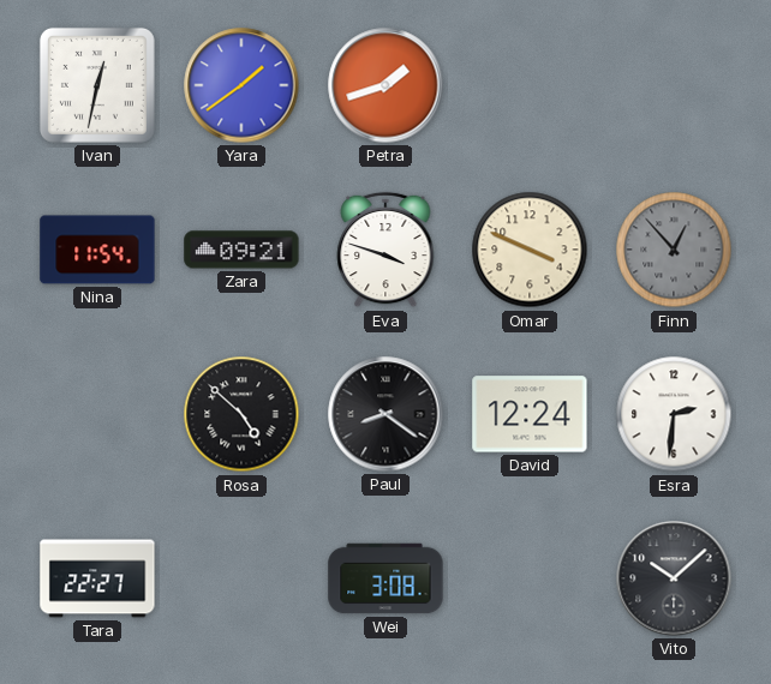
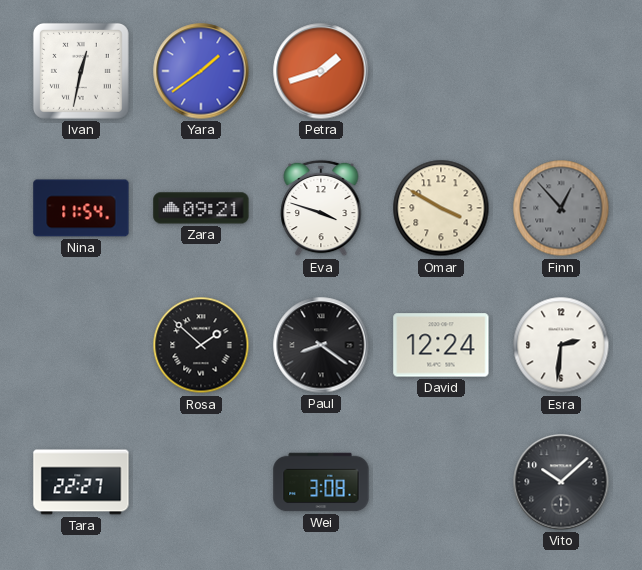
Omar: 3:49 -> 3:50
Rosa: 4:52 -> 1:52
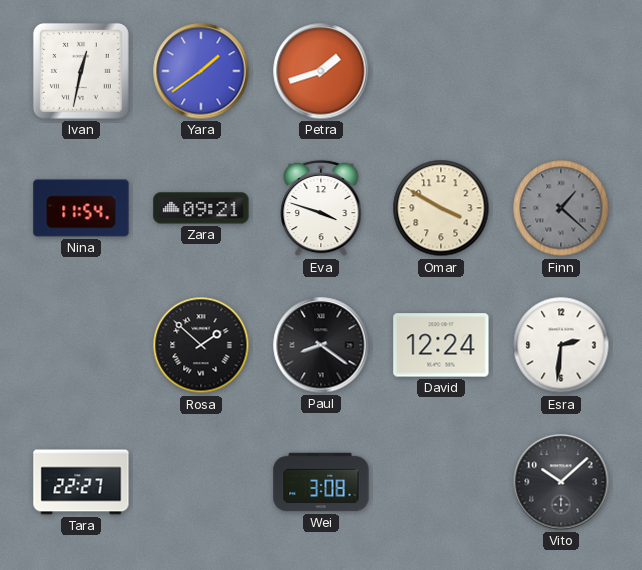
Finn: 12:53 -> 1:22
